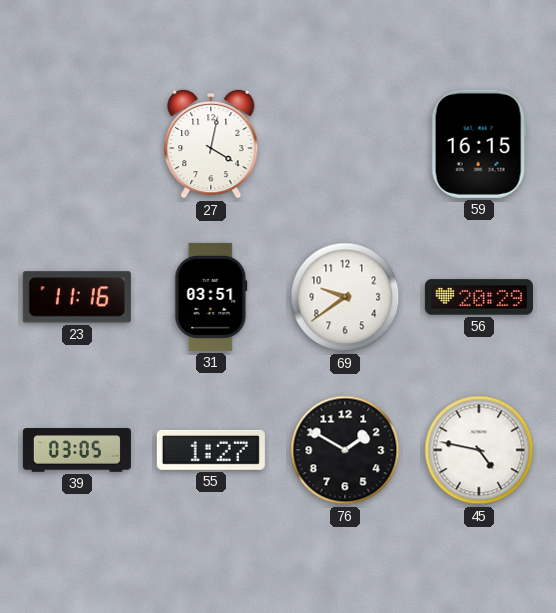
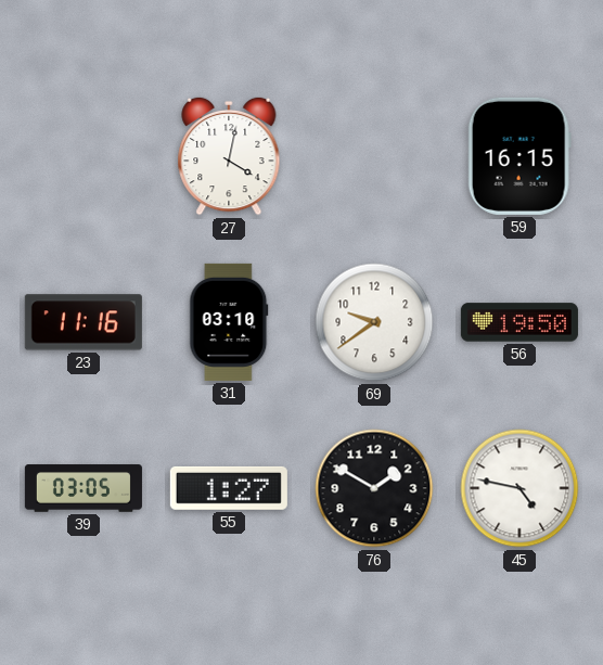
31: 03:51 -> 03:10
56: 20:29 -> 19:50
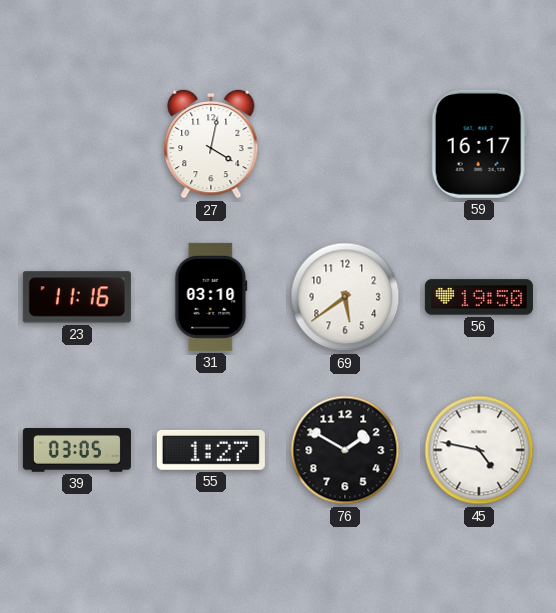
59: 16:15 -> 16:17
69: 9:39 -> 5:39
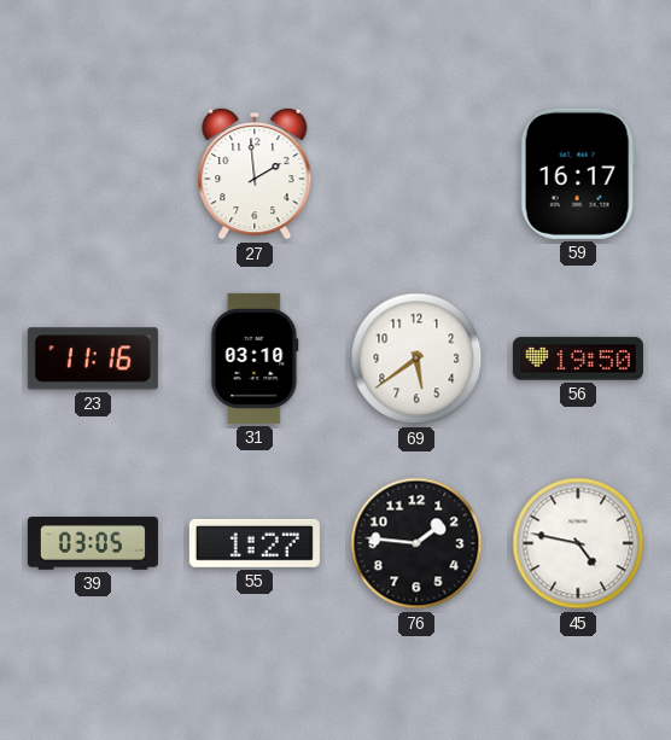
27: 4:02 -> 1:59
76: 1:50 -> 1:46
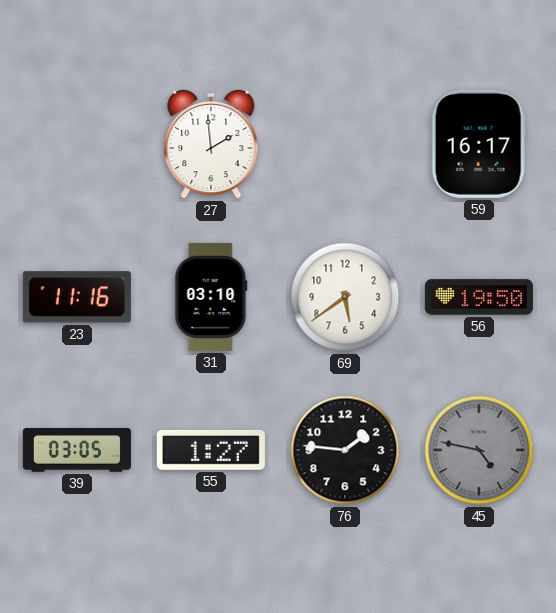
45 dial: white -> grey
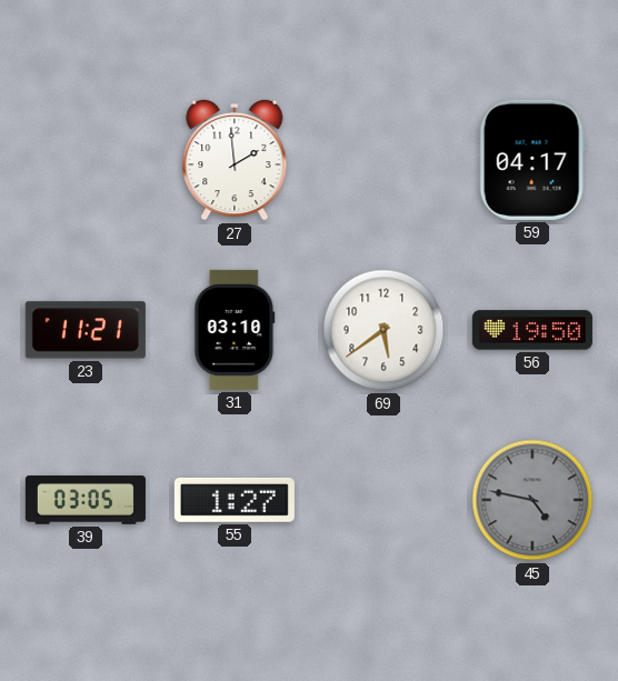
59: 16:17 -> 04:17
23: 11:16 -> 11:21
76: 1:46 -> none
